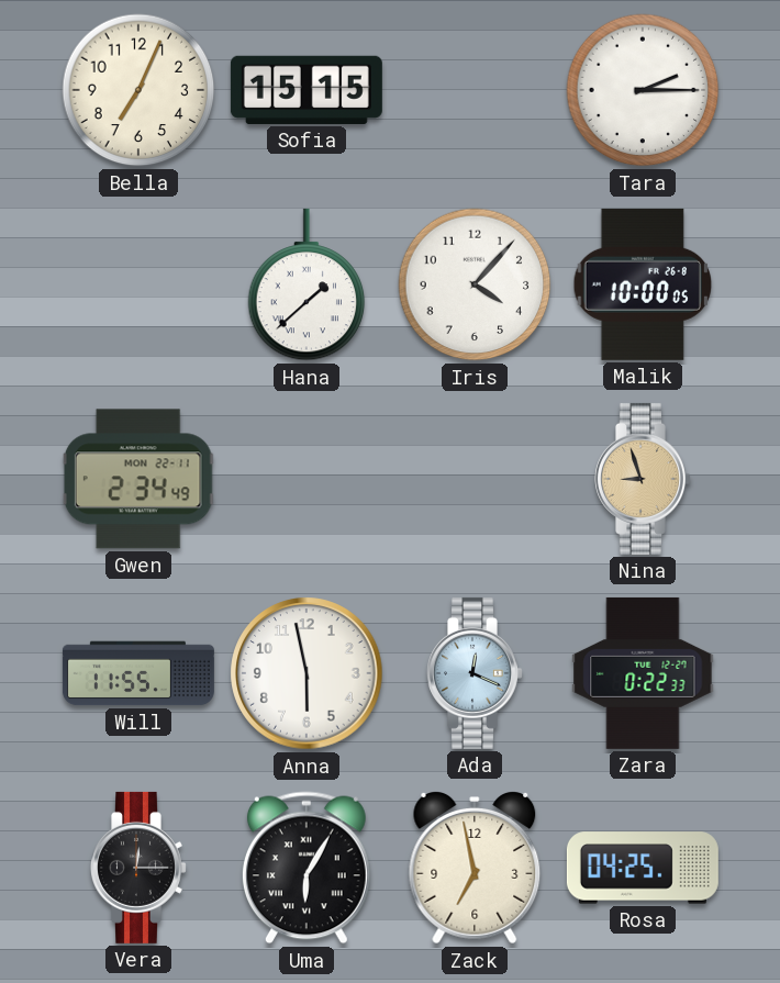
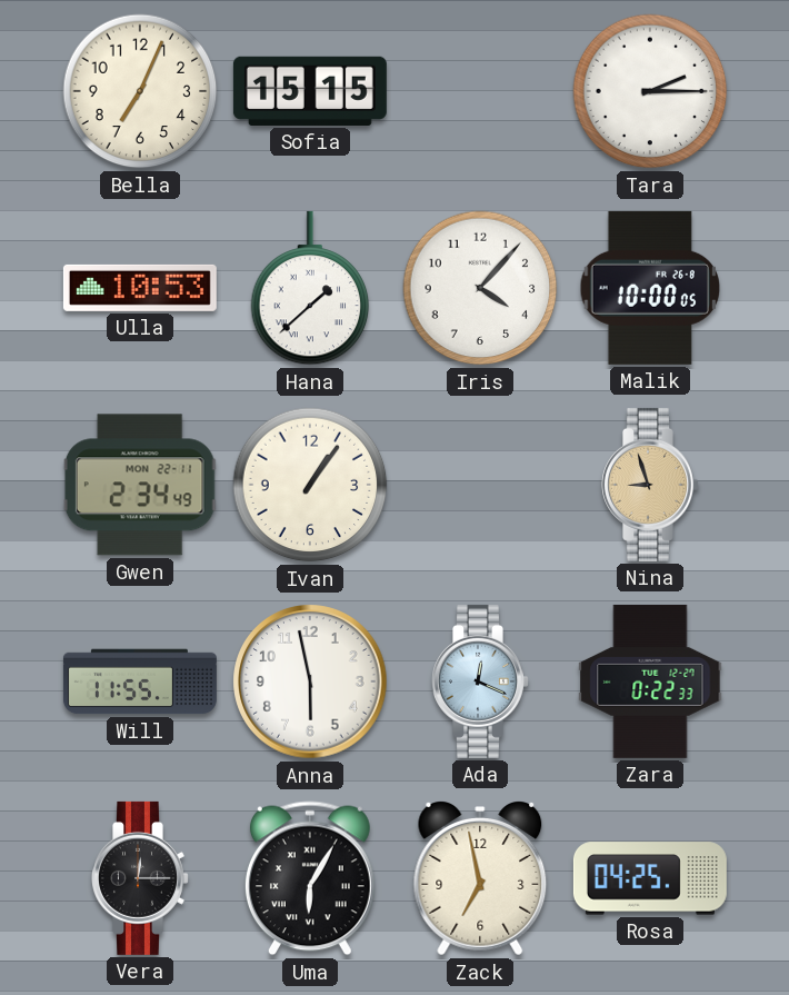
Ulla: none -> 10:53
Ivan: none -> 1:06
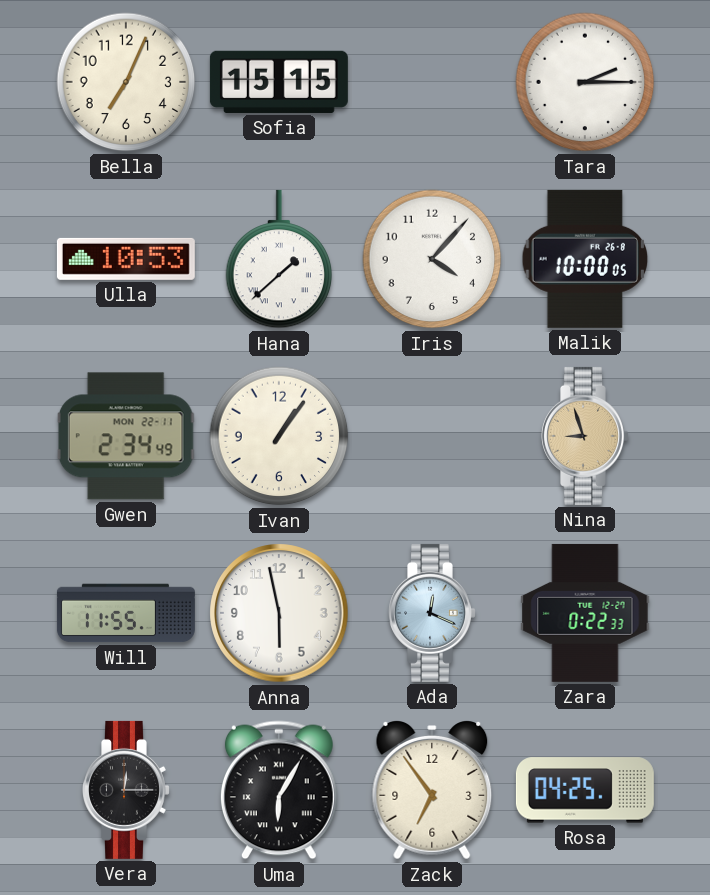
Zack: 6:58 -> 6:54
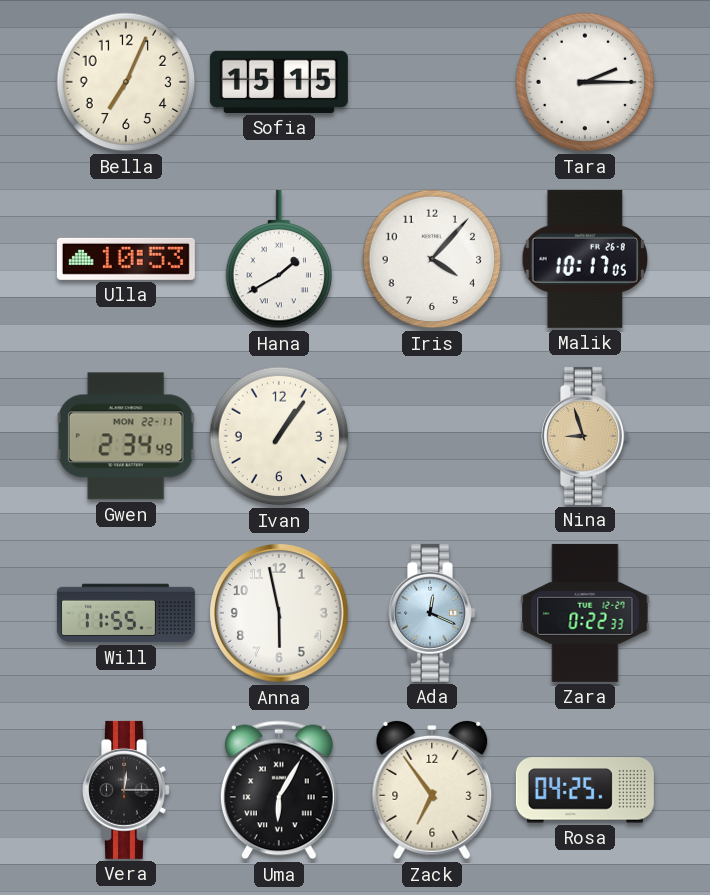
Hana: 1:38 -> 1:40
Malik: 10:00 -> 10:17
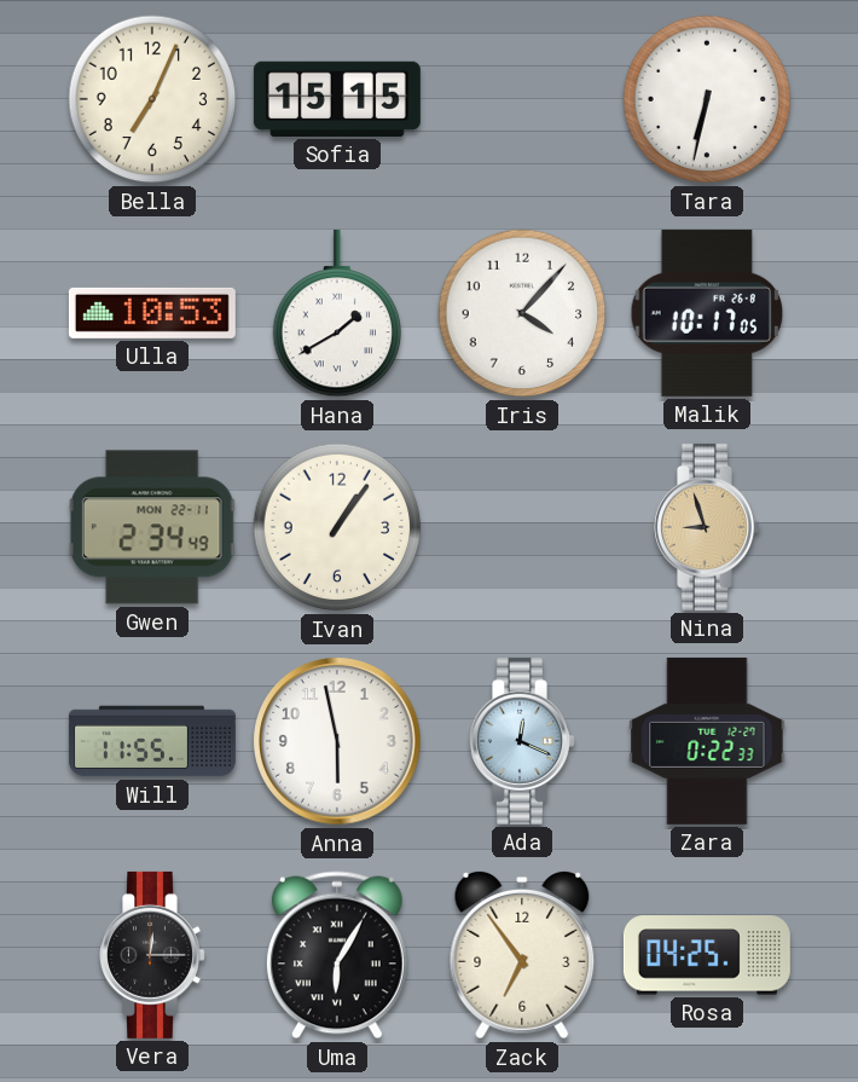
Tara: 2:15 -> 6:32
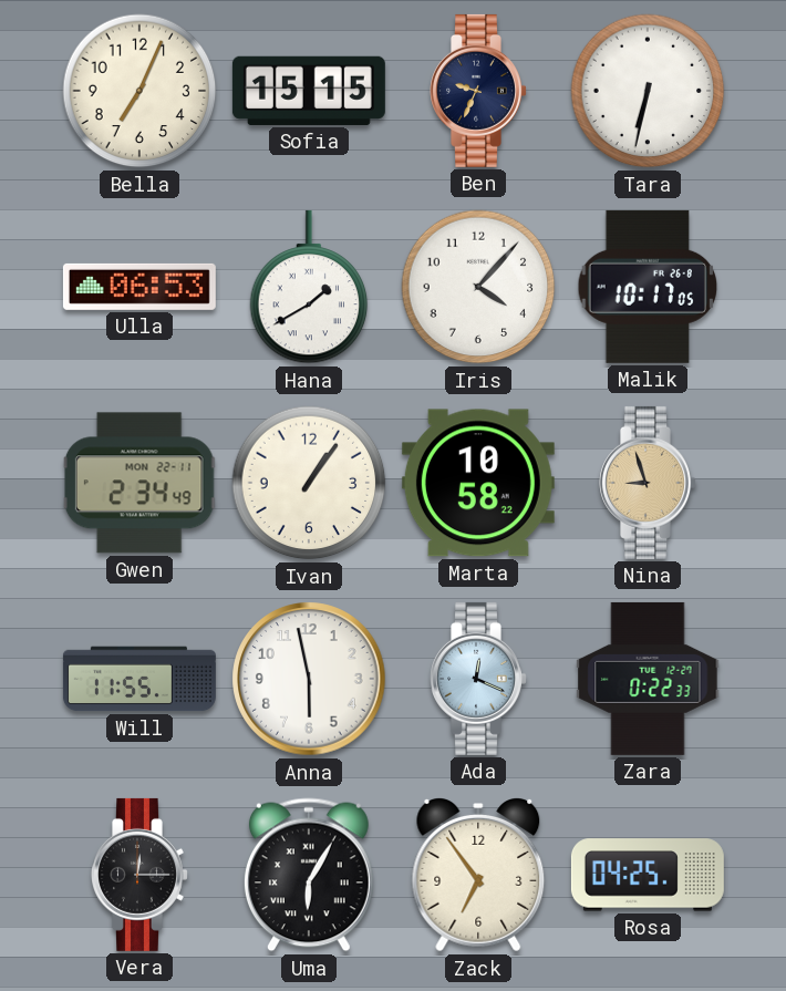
Ben: none -> 9:34
Ulla: 10:53 -> 06:53
Marta: none -> 10:58
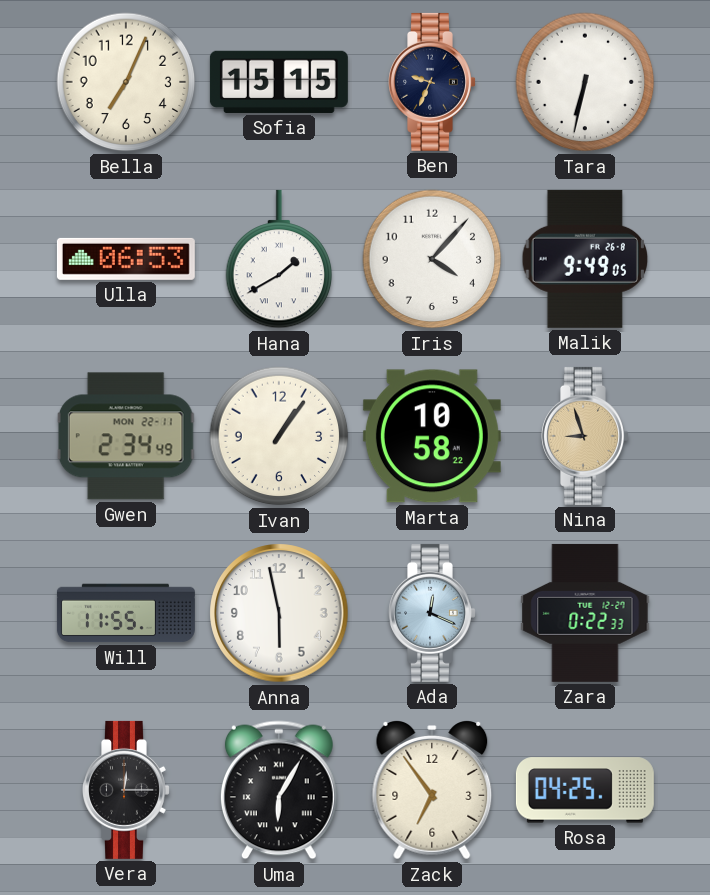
Malik: 10:17 -> 9:49
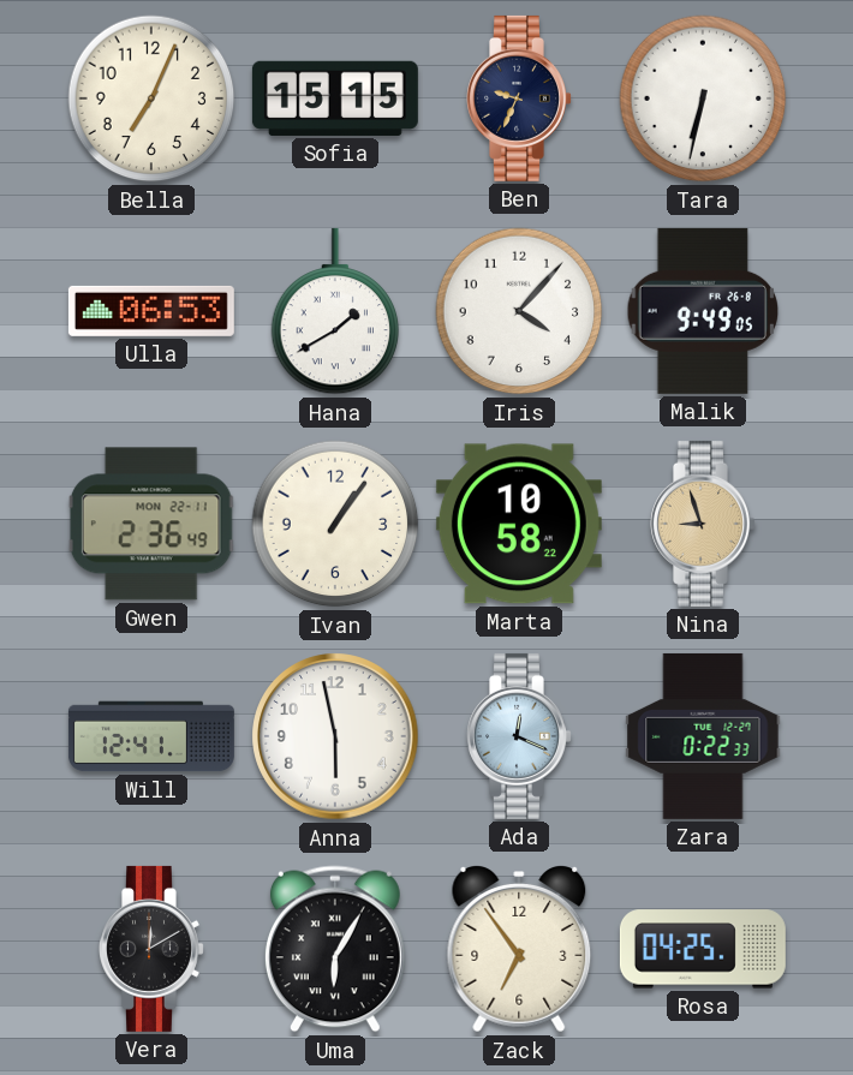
Gwen: 2:34 -> 2:36
Will: 11:55 -> 12:41
Vera: 12:15 -> 12:10
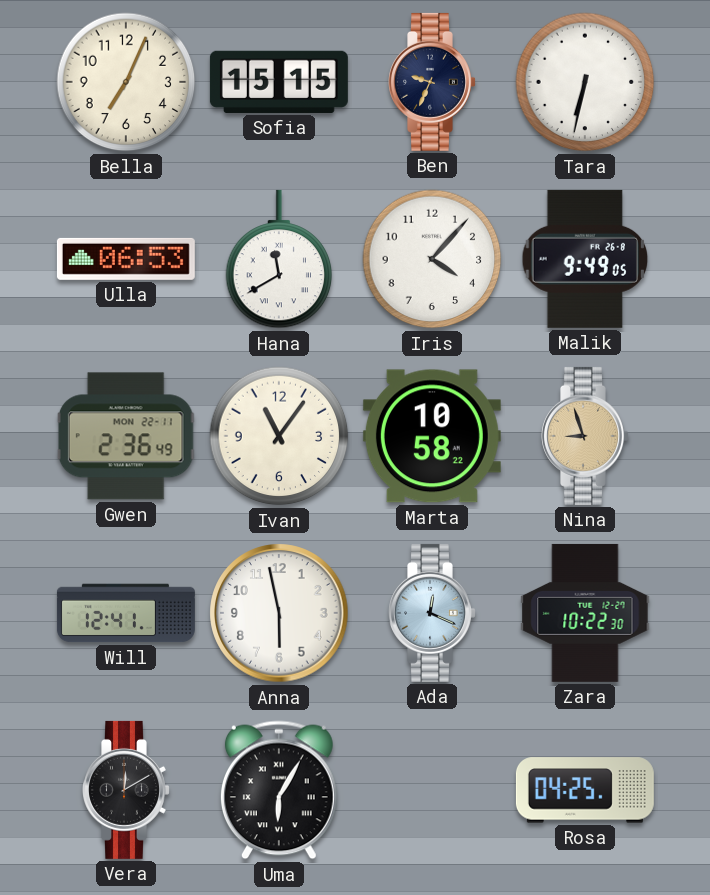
Hana: 1:40 -> 11:40
Ivan: 1:06 -> 11:06
Zara: 0:22 -> 10:22
Zack: 6:54 -> none
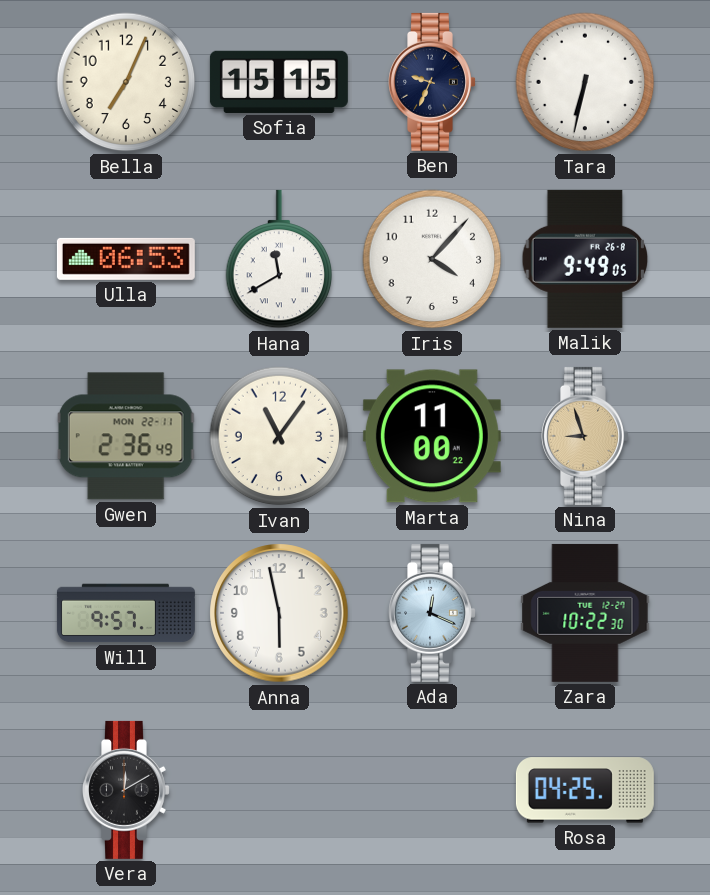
Marta: 10:58 -> 11:00
Will: 12:41 -> 9:57
Uma: 6:05 -> none
